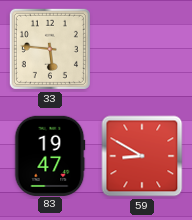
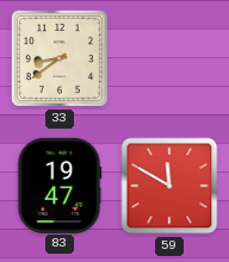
33: 5:46 -> 8:39
59: 8:50 -> 11:50
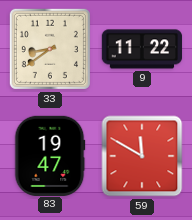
9: none -> 11:22
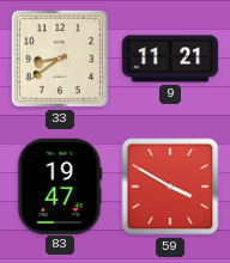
9: 11:22 -> 11:21
59: 11:50 -> 3:50
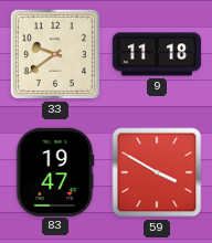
33: 8:39 -> 9:39
9: 11:21 -> 11:18
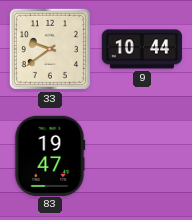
9: 11:18 -> 10:44
59: 3:50 -> none
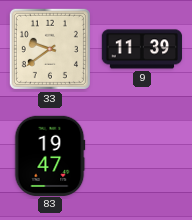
9: 10:44 -> 11:39
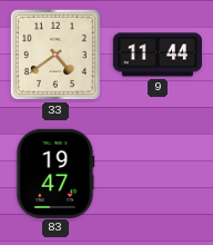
33: 9:39 -> 4:39
9: 11:39 -> 11:44
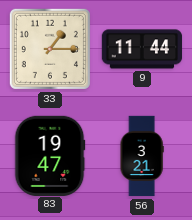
33: 4:39 -> 1:15
56: none -> 3:21
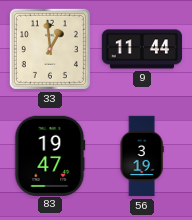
33: 1:15 -> 12:59
56: 3:21 -> 3:19
